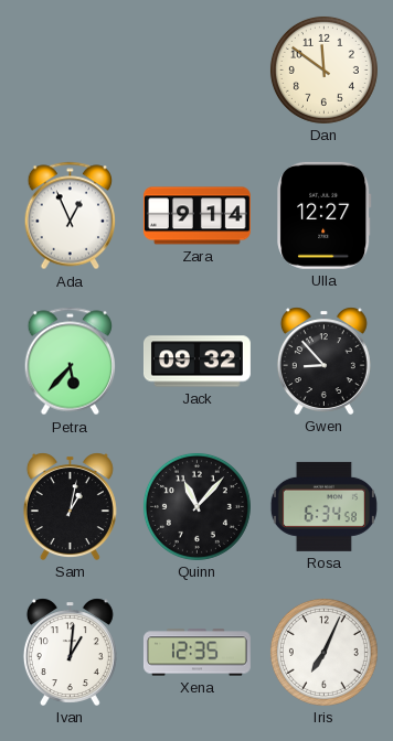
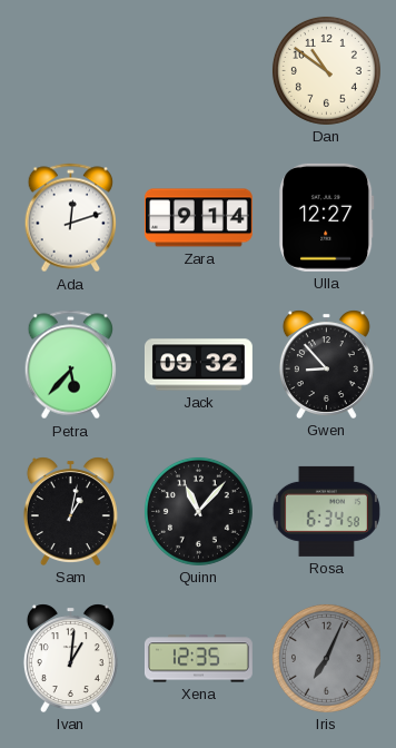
Dan: 11:51 -> 10:51
Ada: 12:56 -> 12:12
Iris dial: white -> grey
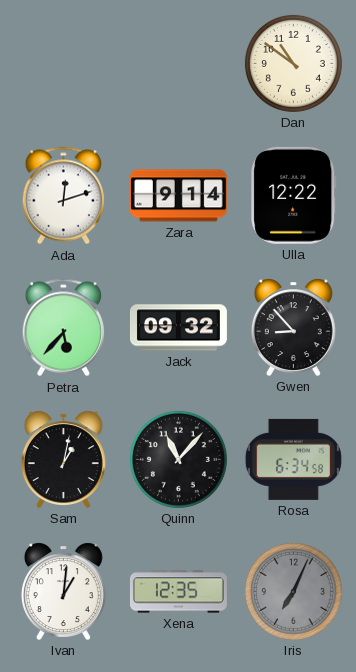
Ulla: 12:27 -> 12:22
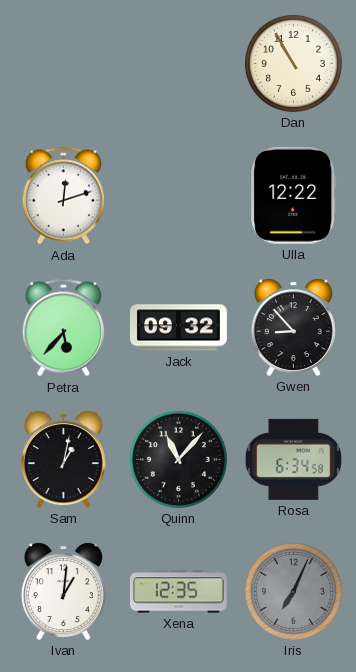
Dan: 10:51 -> 10:55
Zara: 9:14 -> none
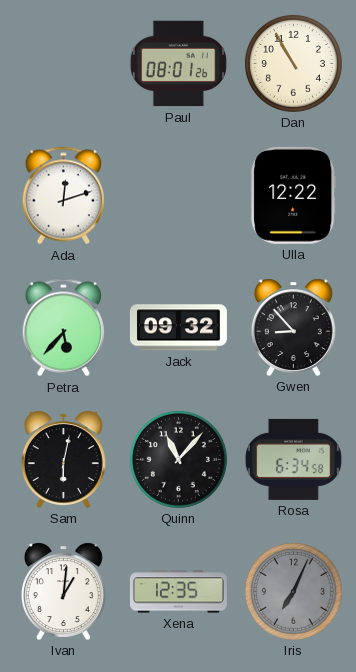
Paul: none -> 08:01
Sam: 1:02 -> 6:02
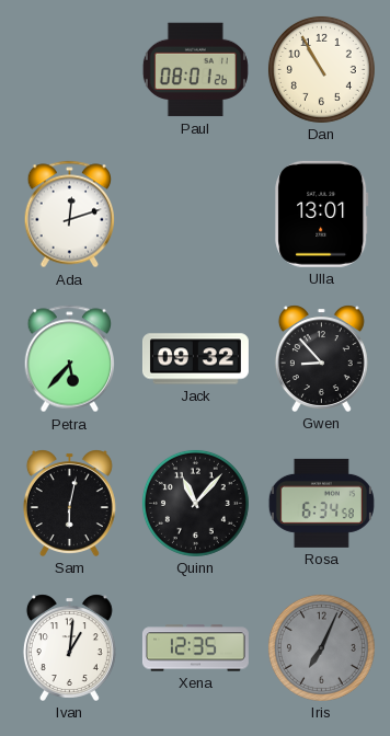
Ulla: 12:22 -> 13:01
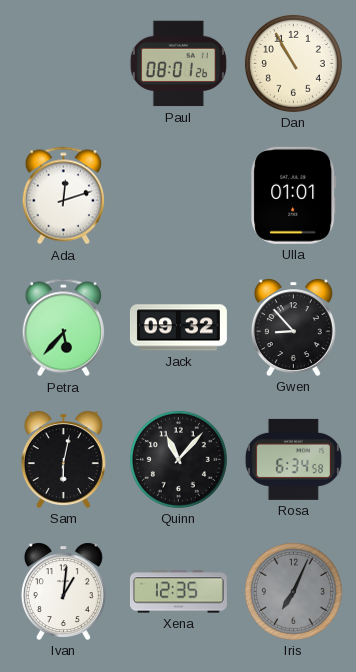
Ulla: 13:01 -> 01:01
